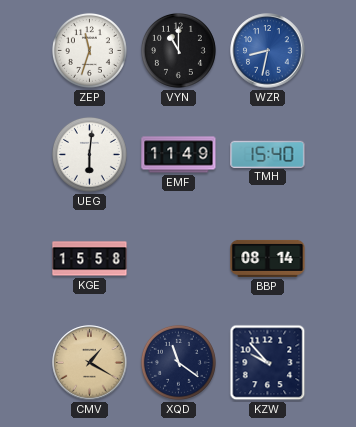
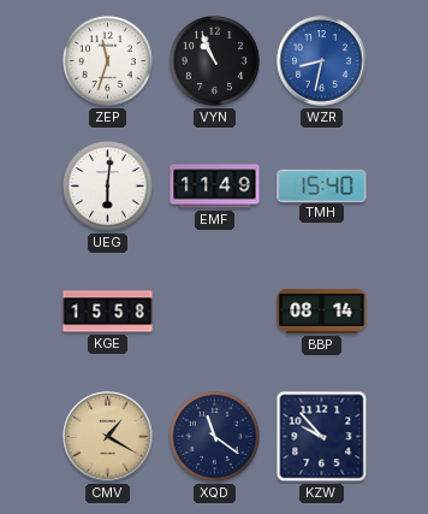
VYN: 11:00 -> 10:56
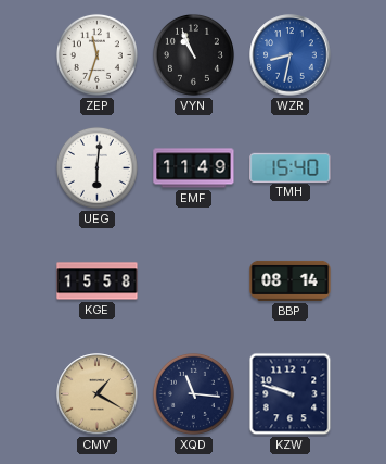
XQD: 11:21 -> 11:16
KZW: 9:53 -> 9:48
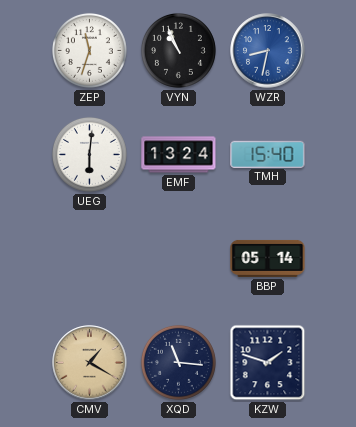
EMF: 11:49 -> 13:24
KGE: 15:58 -> none
BBP: 08:14 -> 05:14
KZW: 9:48 -> 1:48
